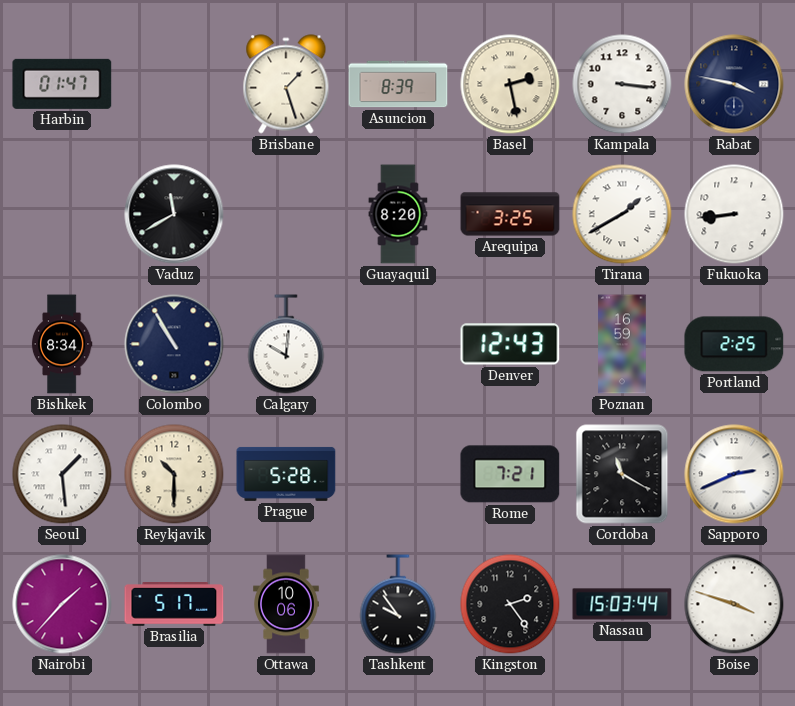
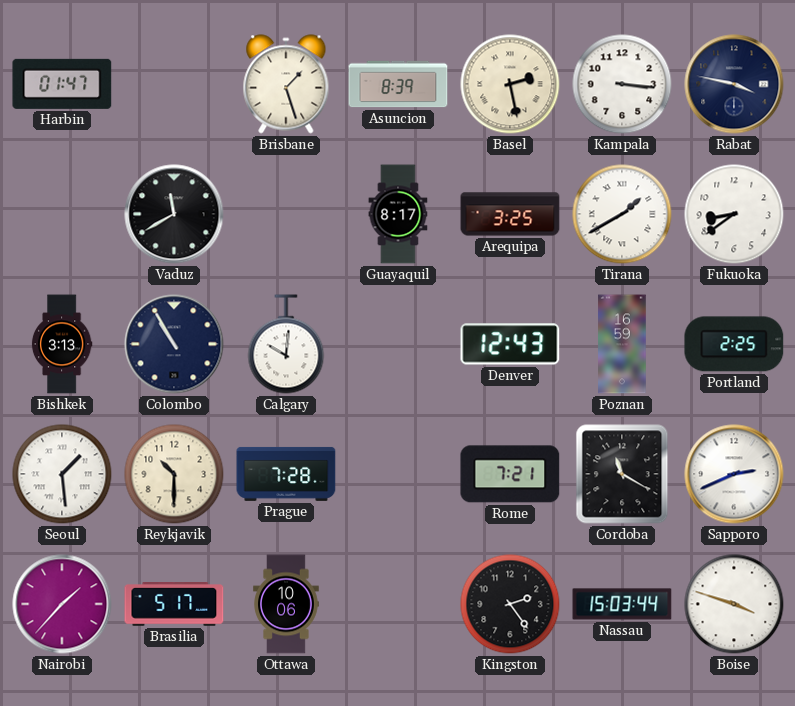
Guayaquil: 8:20 -> 8:17
Fukuoka: 8:44 -> 8:39
Bishkek: 8:34 -> 3:13
Prague: 5:28 -> 7:28
Tashkent: 9:54 -> none
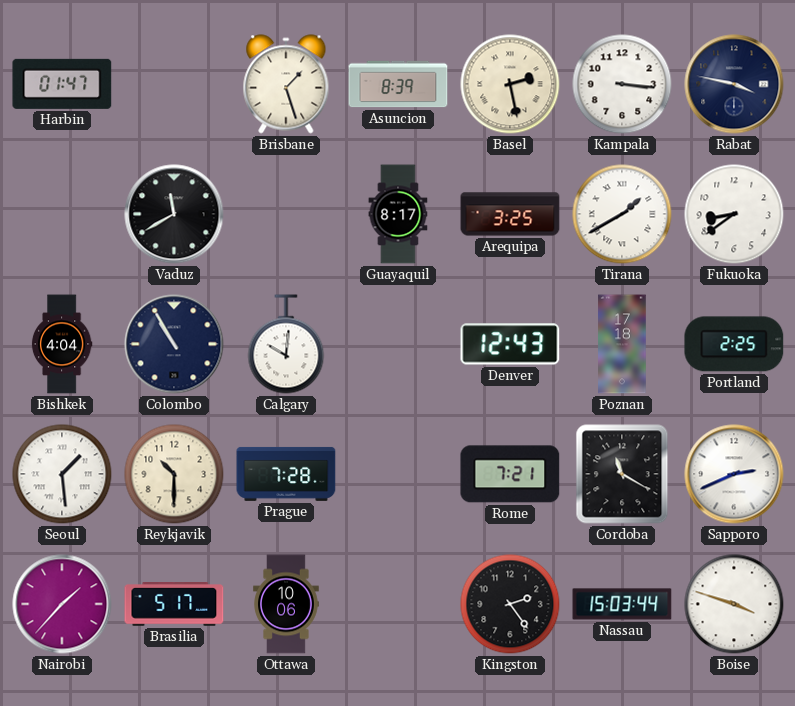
Bishkek: 3:13 -> 4:04
Poznan: 16:59 -> 17:18
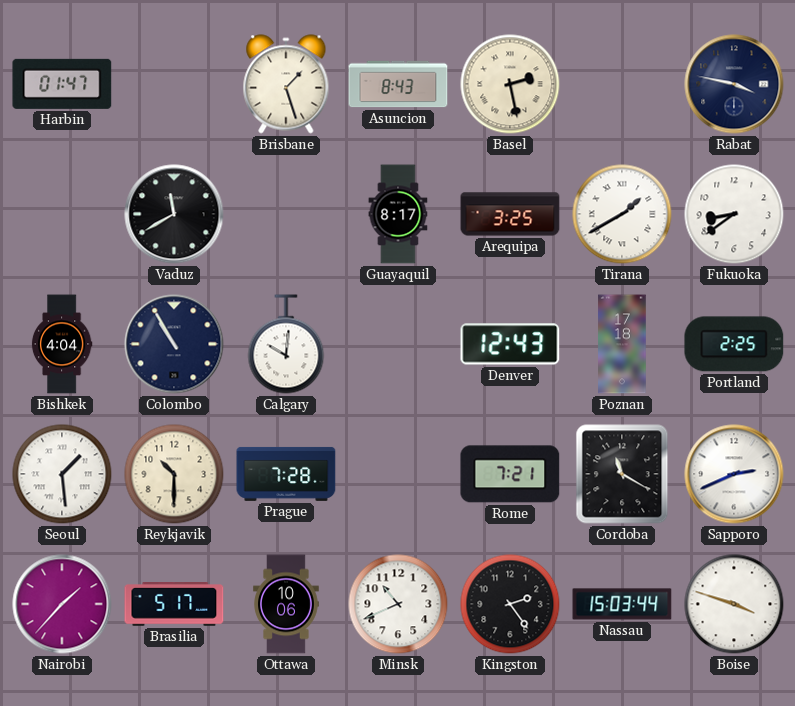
Asuncion: 8:39 -> 8:43
Kampala: 3:16 -> none
Minsk: none -> 10:41
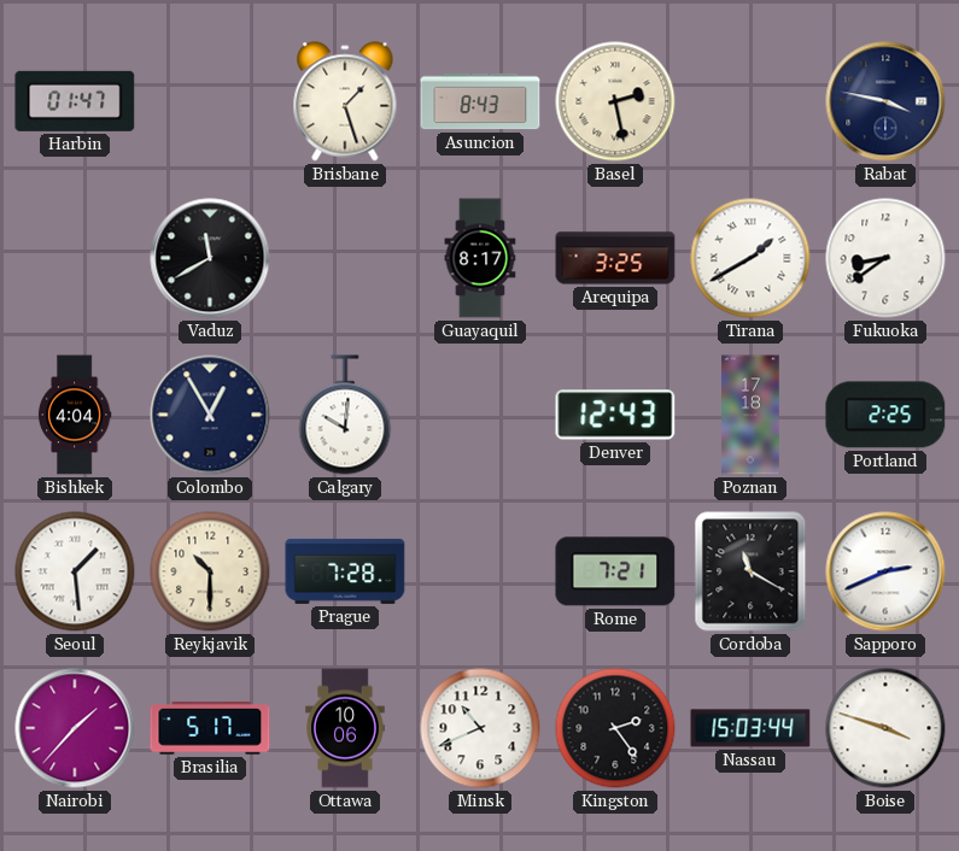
Colombo: 10:55 -> 12:55
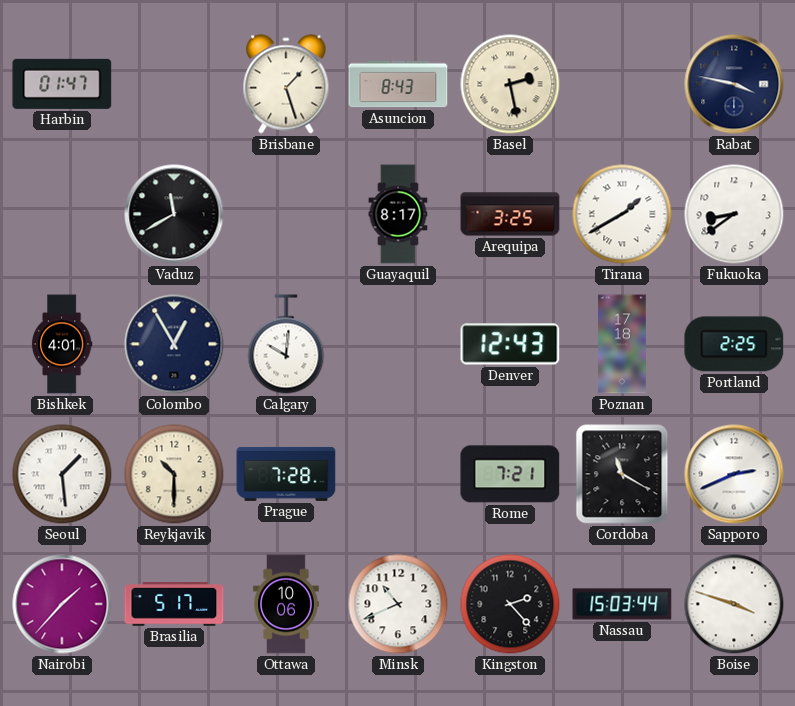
Bishkek: 4:04 -> 4:01
Kingston: 2:24 -> 2:23
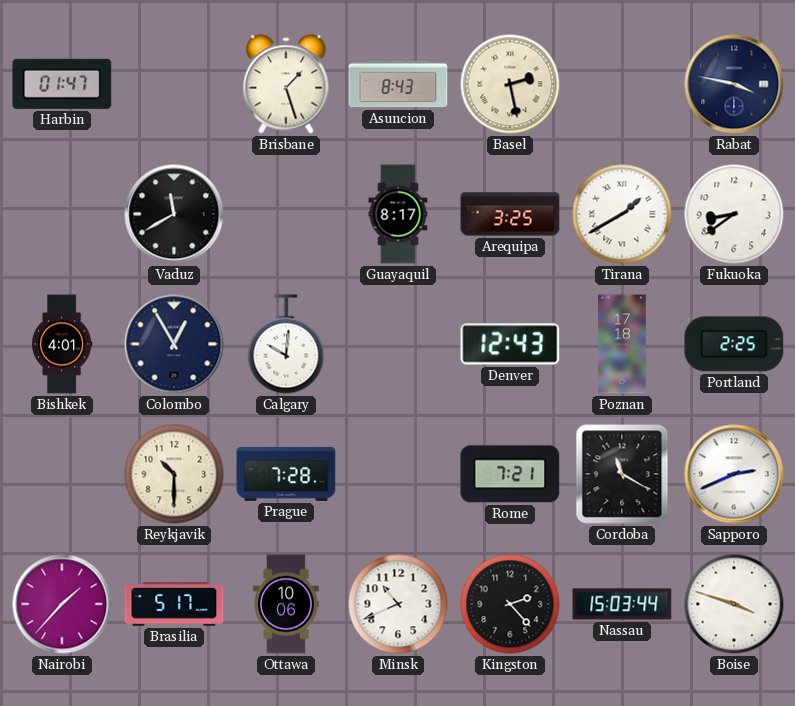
Seoul: 1:29 -> none
